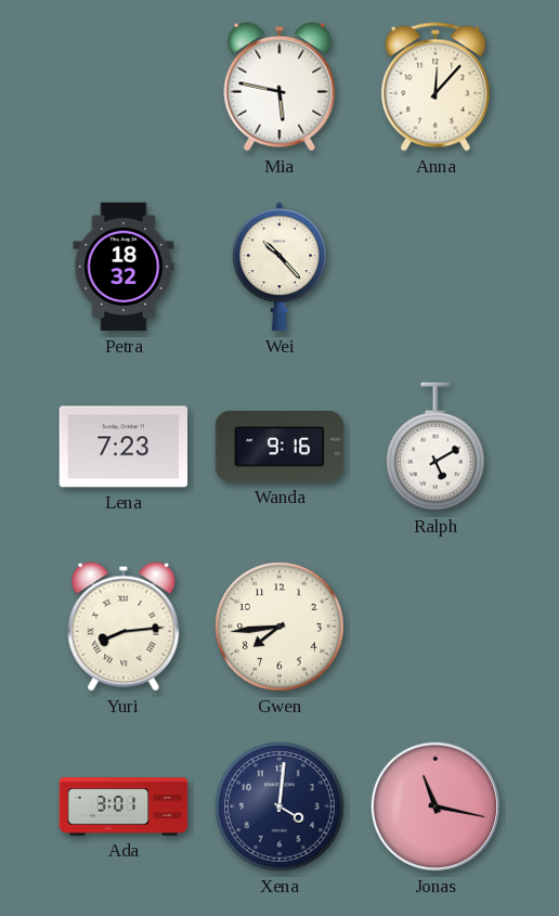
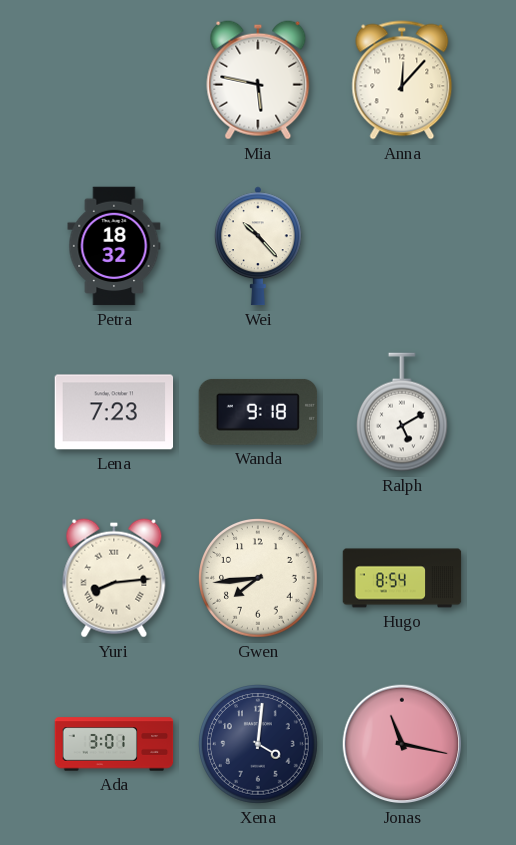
Wanda: 9:16 -> 9:18
Hugo: none -> 8:54
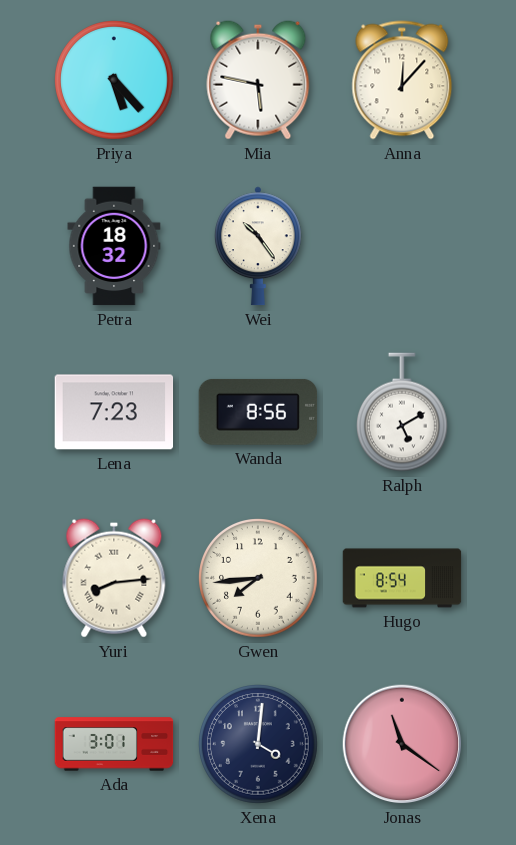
Priya: none -> 5:23
Wei: 10:23 -> 10:24
Wanda: 9:18 -> 8:56
Jonas: 11:17 -> 11:21
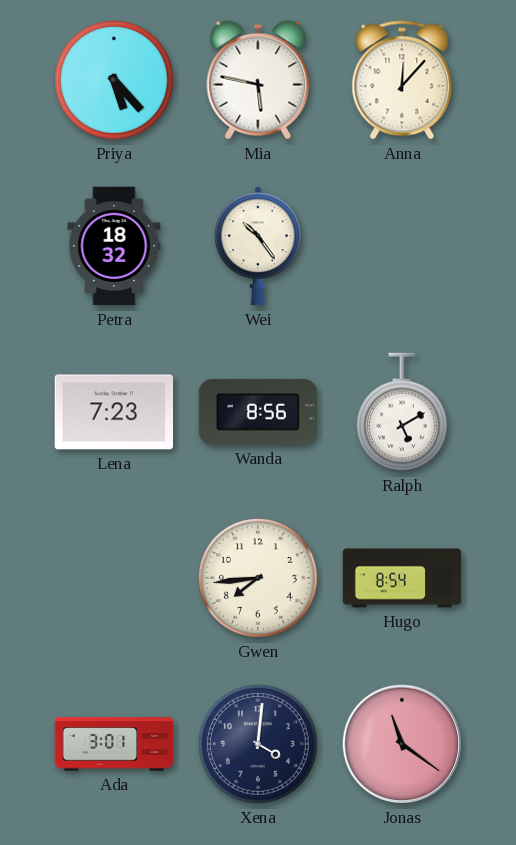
Yuri: 8:14 -> none
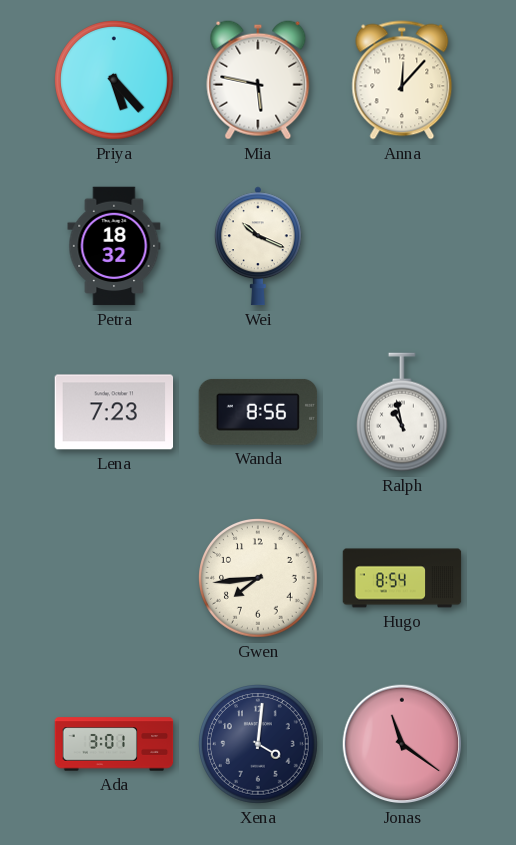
Wei: 10:24 -> 10:19
Ralph: 5:10 -> 10:58
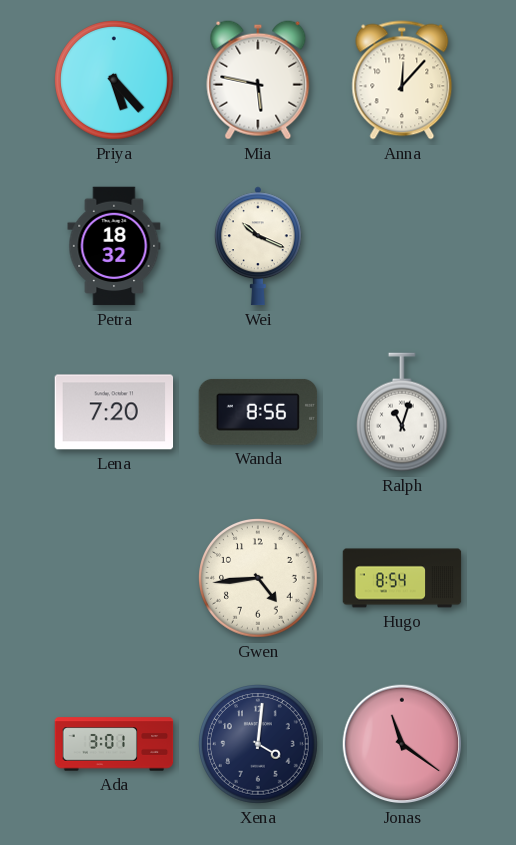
Lena: 7:23 -> 7:20
Ralph: 10:58 -> 11:03
Gwen: 7:44 -> 4:44
